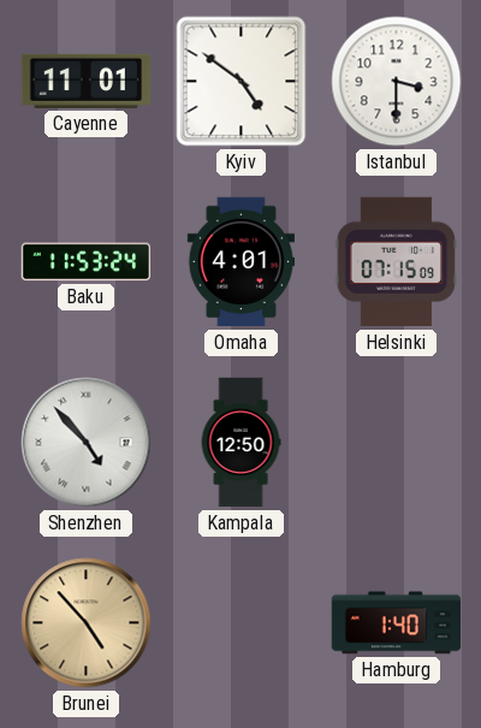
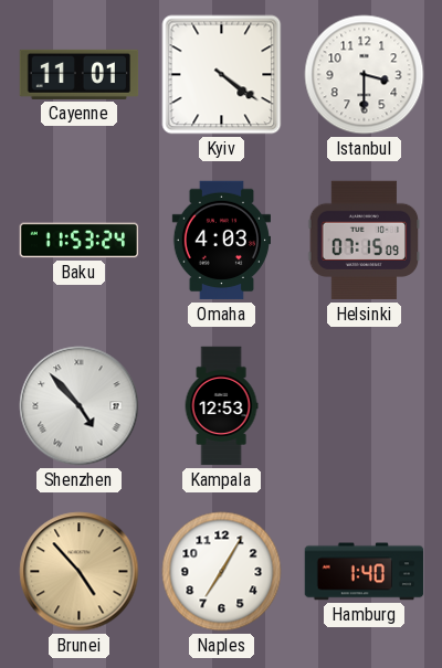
Kyiv: 4:51 -> 4:21
Omaha: 4:01 -> 4:03
Kampala: 12:50 -> 12:53
Naples: none -> 7:05
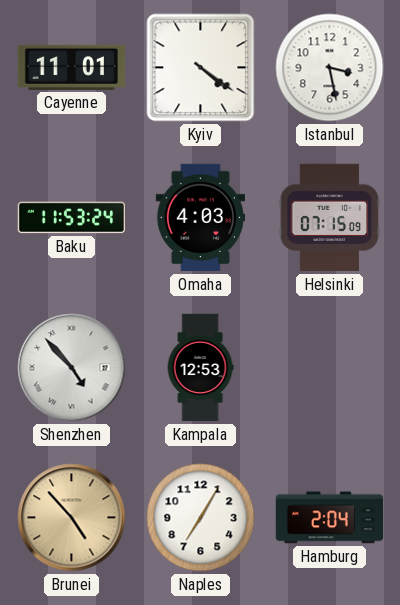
Istanbul: 3:30 -> 3:28
Hamburg: 1:40 -> 2:04
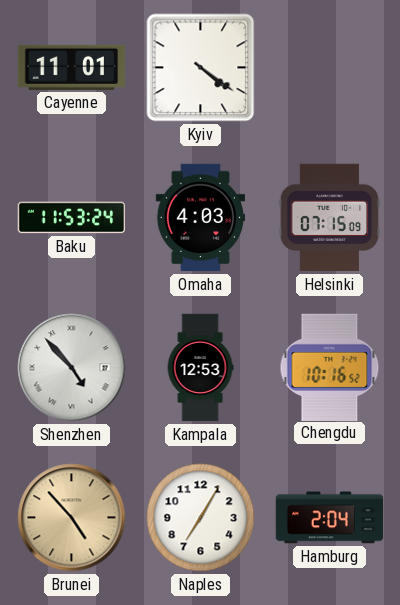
Istanbul: 3:28 -> none
Chengdu: none -> 10:16
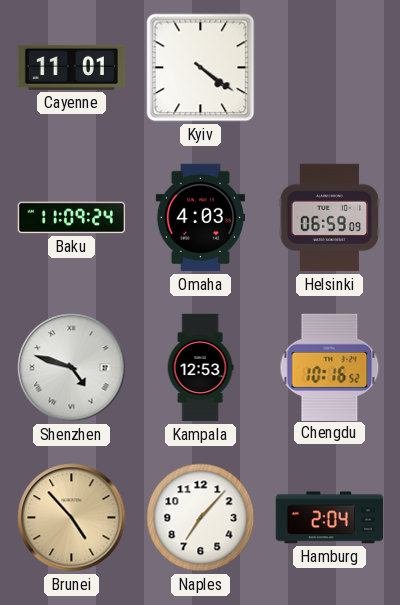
Baku: 11:53 -> 11:09
Helsinki: 07:15 -> 06:59
Shenzhen: 4:53 -> 4:48
Naples: 7:05 -> 7:07
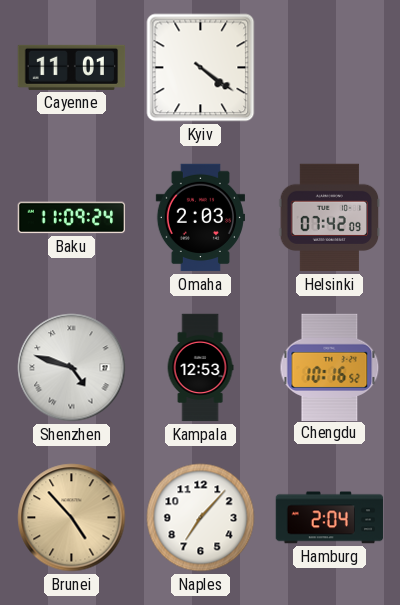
Omaha: 4:03 -> 2:03
Helsinki: 06:59 -> 07:42
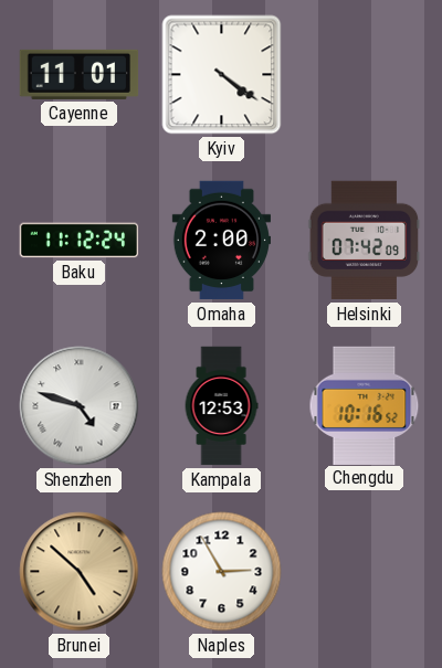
Baku: 11:09 -> 11:12
Omaha: 2:03 -> 2:00
Brunei: 4:53 -> 4:52
Naples: 7:07 -> 2:55
Hamburg: 2:04 -> none
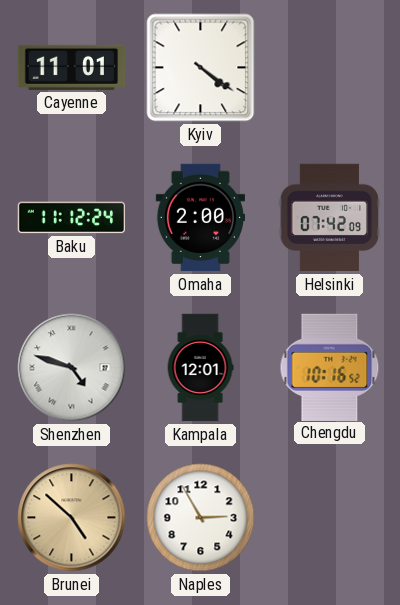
Kampala: 12:53 -> 12:01
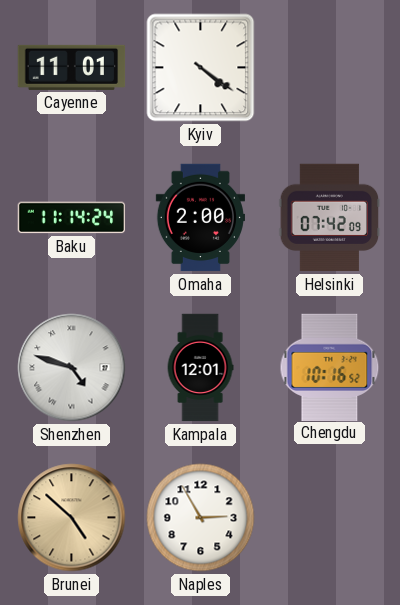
Baku: 11:12 -> 11:14
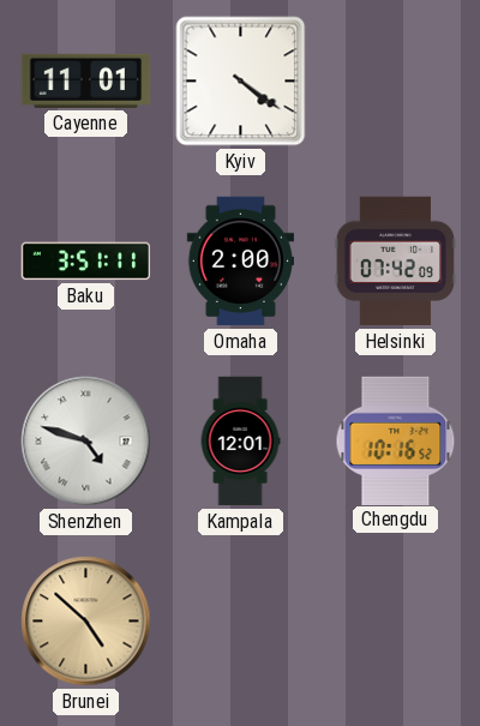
Baku: 11:14 -> 3:51
Naples: 2:55 -> none
